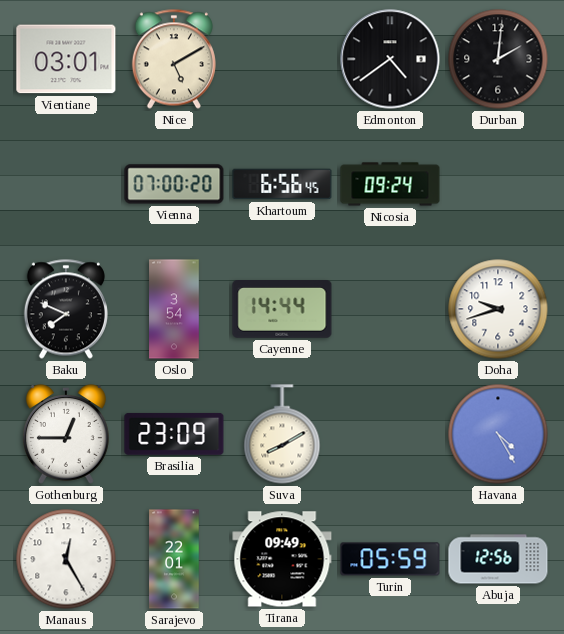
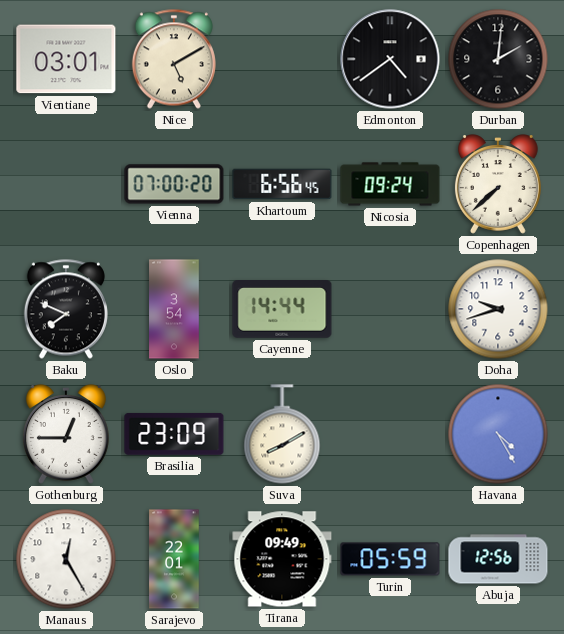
Copenhagen: none -> 7:38
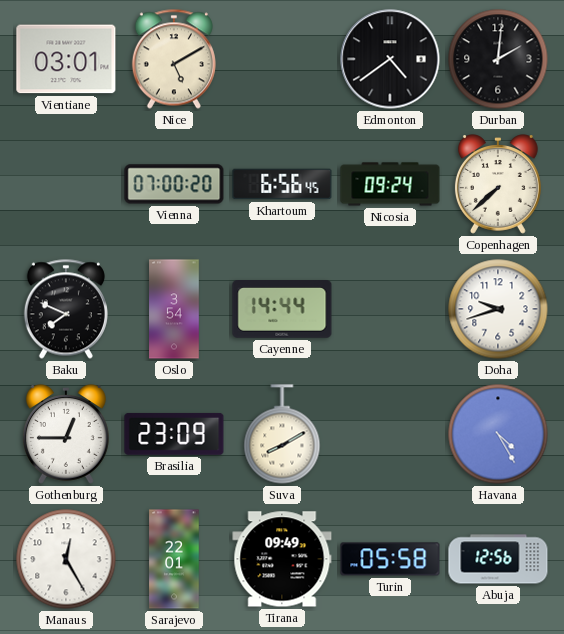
Turin: 05:59 -> 05:58
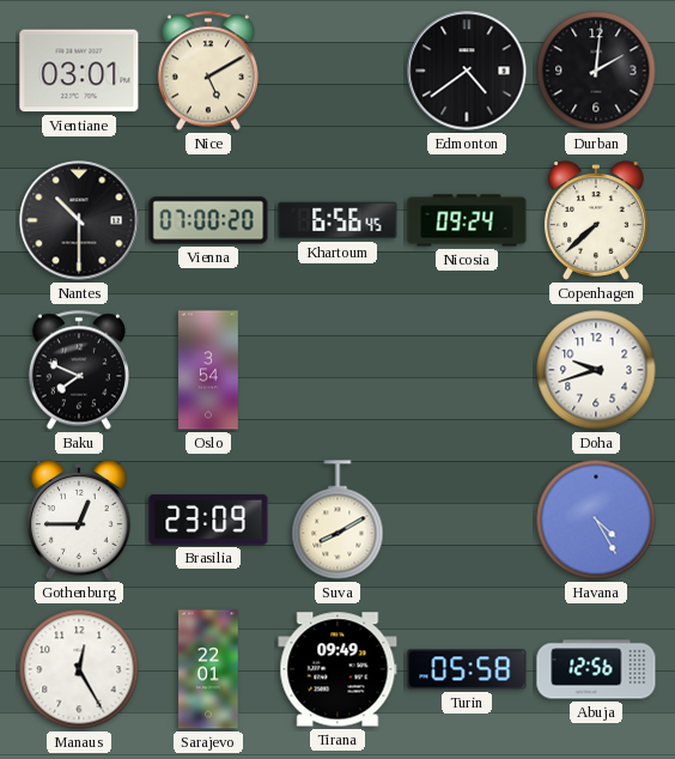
Nantes: none -> 10:30
Cayenne: 14:44 -> none
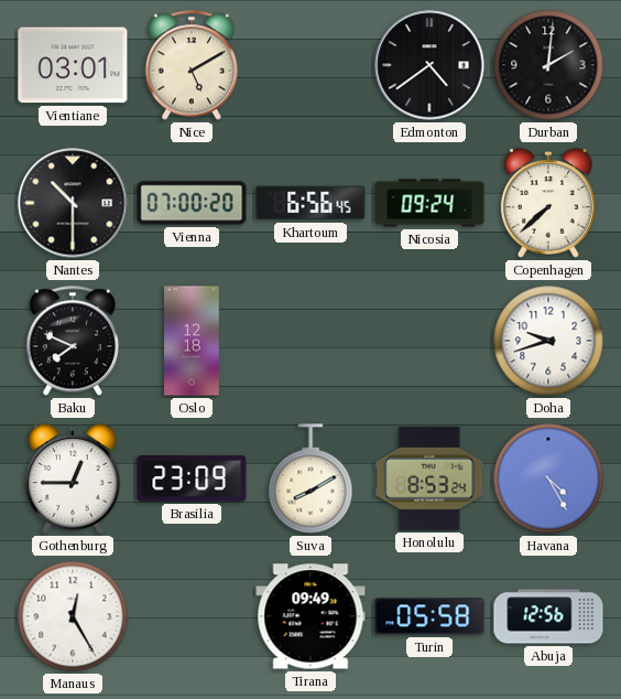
Oslo: 3:54 -> 12:18
Honolulu: none -> 8:53
Sarajevo: 22:01 -> none
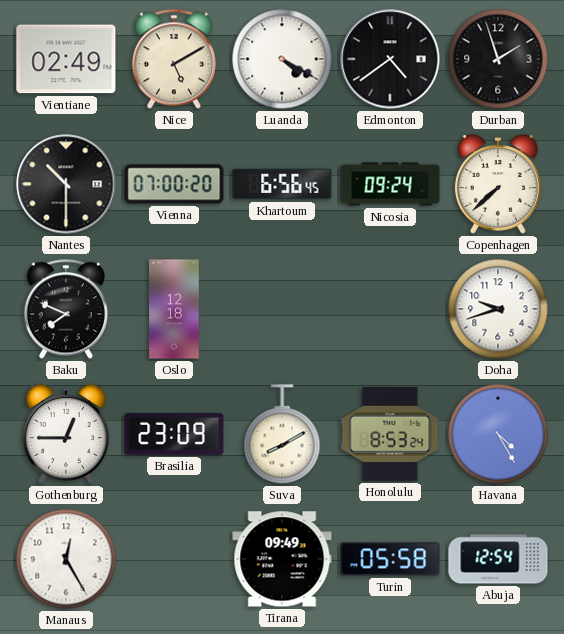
Vientiane: 03:01 -> 02:49
Luanda: none -> 4:20
Durban: 2:01 -> 1:57
Abuja: 12:56 -> 12:54
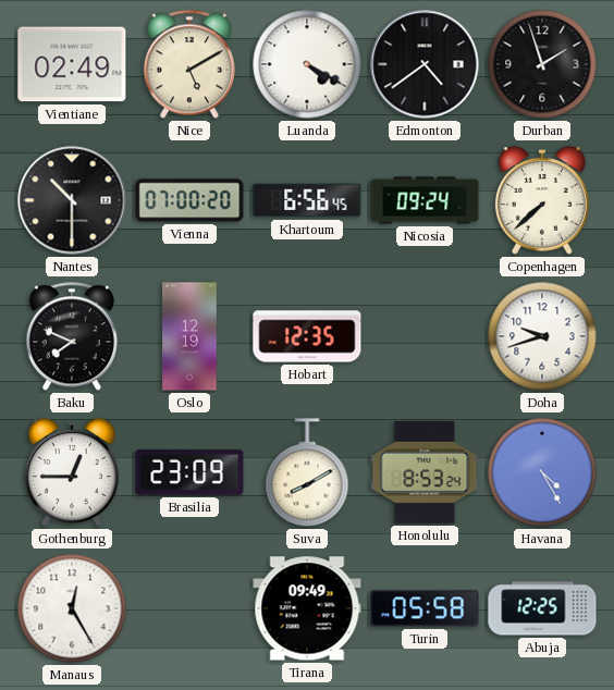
Oslo: 12:18 -> 12:19
Hobart: none -> 12:35
Abuja: 12:54 -> 12:25
